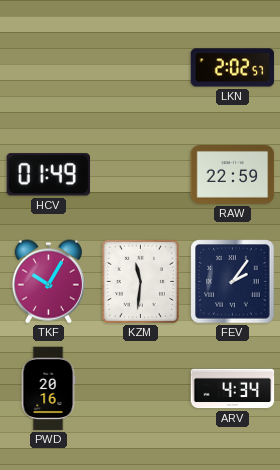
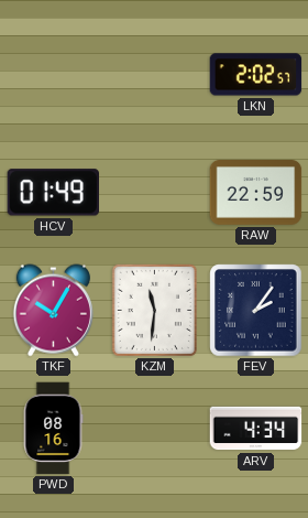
PWD: 20:16 -> 08:16
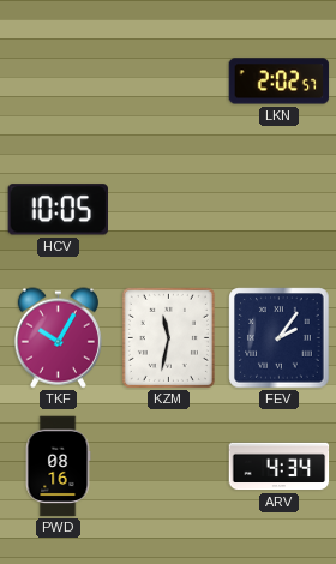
HCV: 01:49 -> 10:05
RAW: 22:59 -> none
KZM: 11:31 -> 11:32
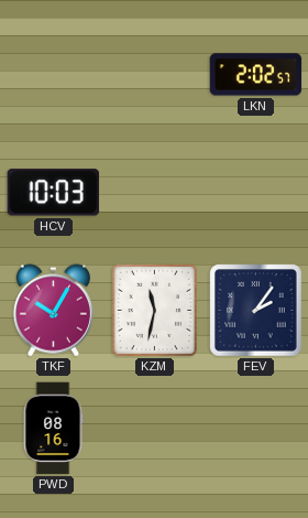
HCV: 10:05 -> 10:03
ARV: 4:34 -> none
